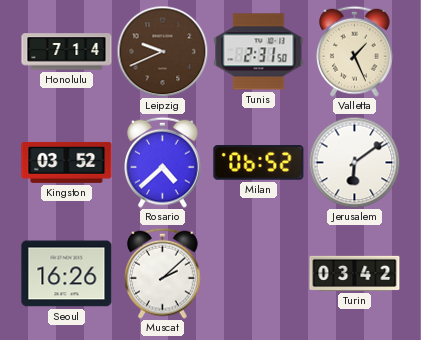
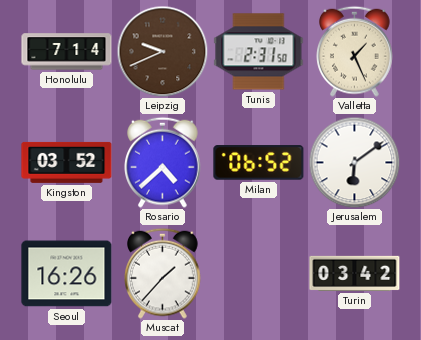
Muscat: 2:08 -> 1:37
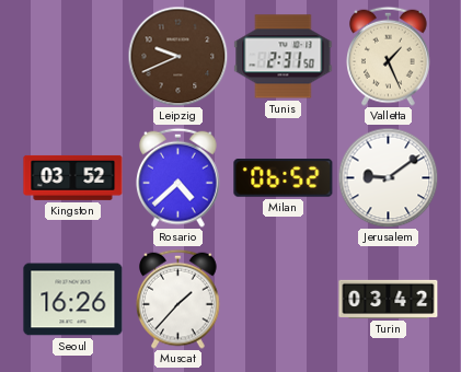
Honolulu: 7:14 -> none
Jerusalem: 6:09 -> 9:09
